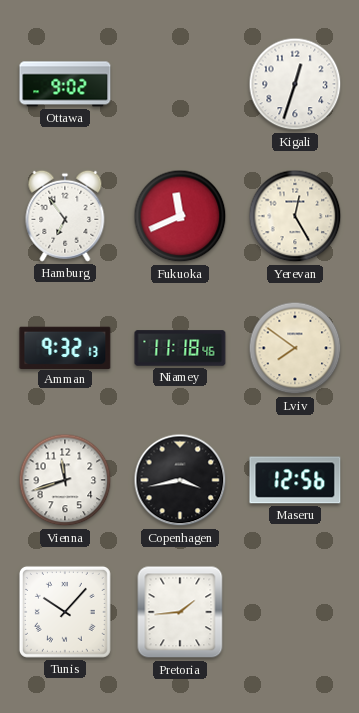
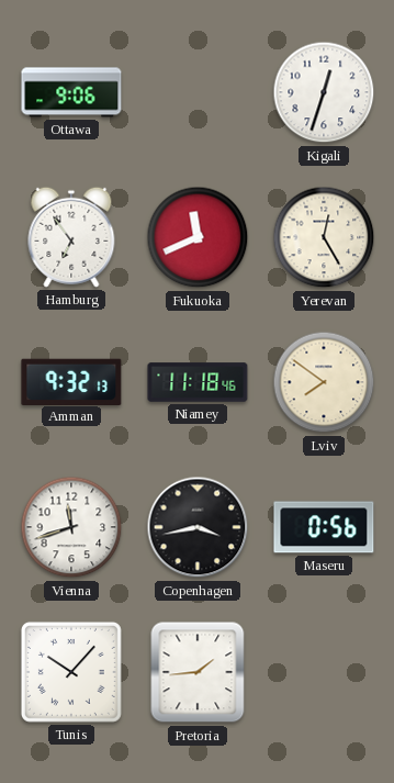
Ottawa: 9:02 -> 9:06
Maseru: 12:56 -> 0:56
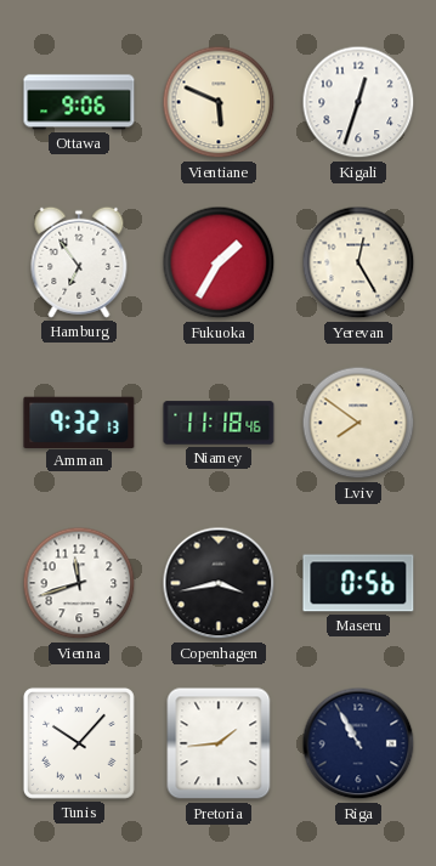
Vientiane: none -> 5:49
Fukuoka: 11:41 -> 1:35
Riga: none -> 10:55
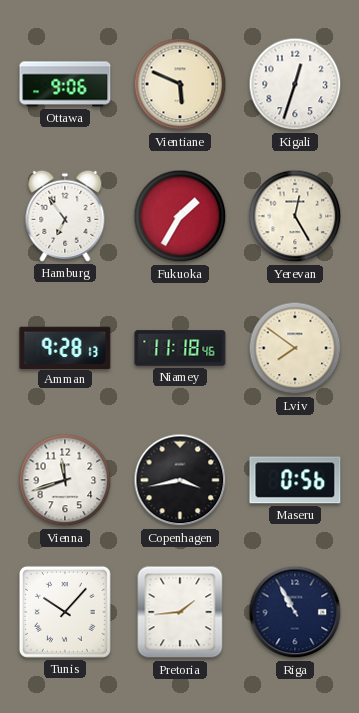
Amman: 9:32 -> 9:28
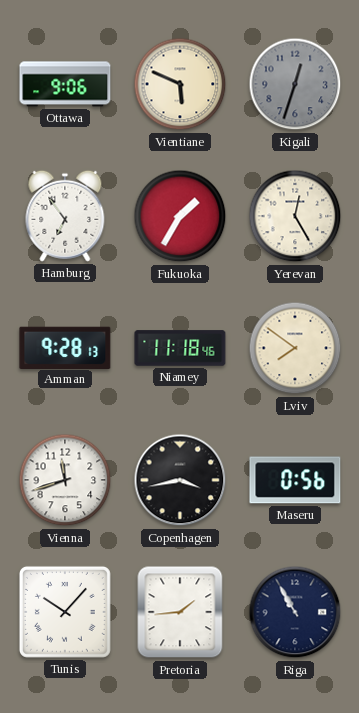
Kigali dial: white -> grey
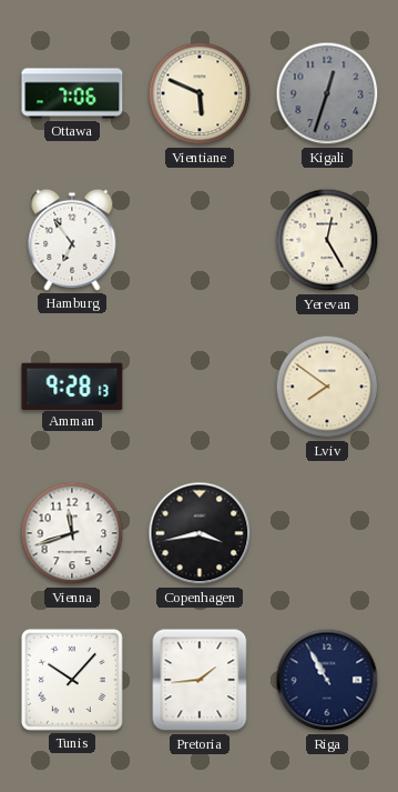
Ottawa: 9:06 -> 7:06
Fukuoka: 1:35 -> none
Niamey: 11:18 -> none
Maseru: 0:56 -> none
